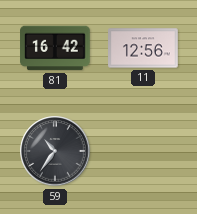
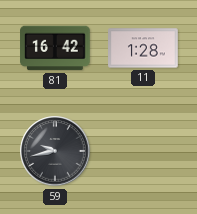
11: 12:56 -> 1:28
59: 10:36 -> 9:43
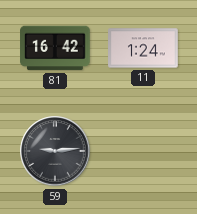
11: 1:28 -> 1:24
59: 9:43 -> 9:14
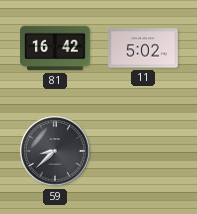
11: 1:24 -> 5:02
59: 9:14 -> 8:38
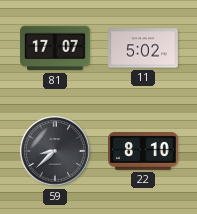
81: 16:42 -> 17:07
22: none -> 8:10
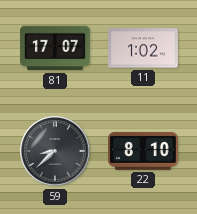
11: 5:02 -> 1:02
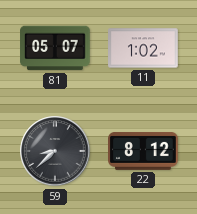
81: 17:07 -> 05:07
22: 8:10 -> 8:12
